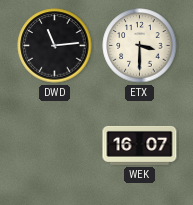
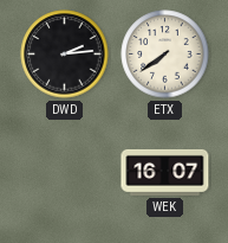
DWD: 11:14 -> 2:14
ETX: 3:30 -> 7:39
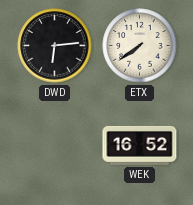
DWD: 2:14 -> 6:14
WEK: 16:07 -> 16:52
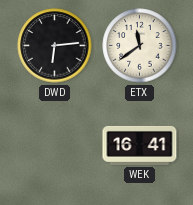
ETX: 7:39 -> 11:39
WEK: 16:52 -> 16:41
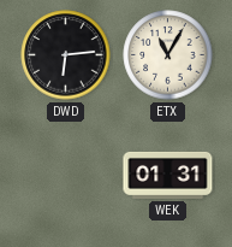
ETX: 11:39 -> 11:05
WEK: 16:41 -> 01:31
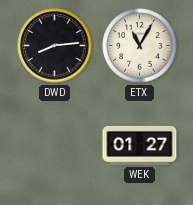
DWD: 6:14 -> 8:14
WEK: 01:31 -> 01:27
